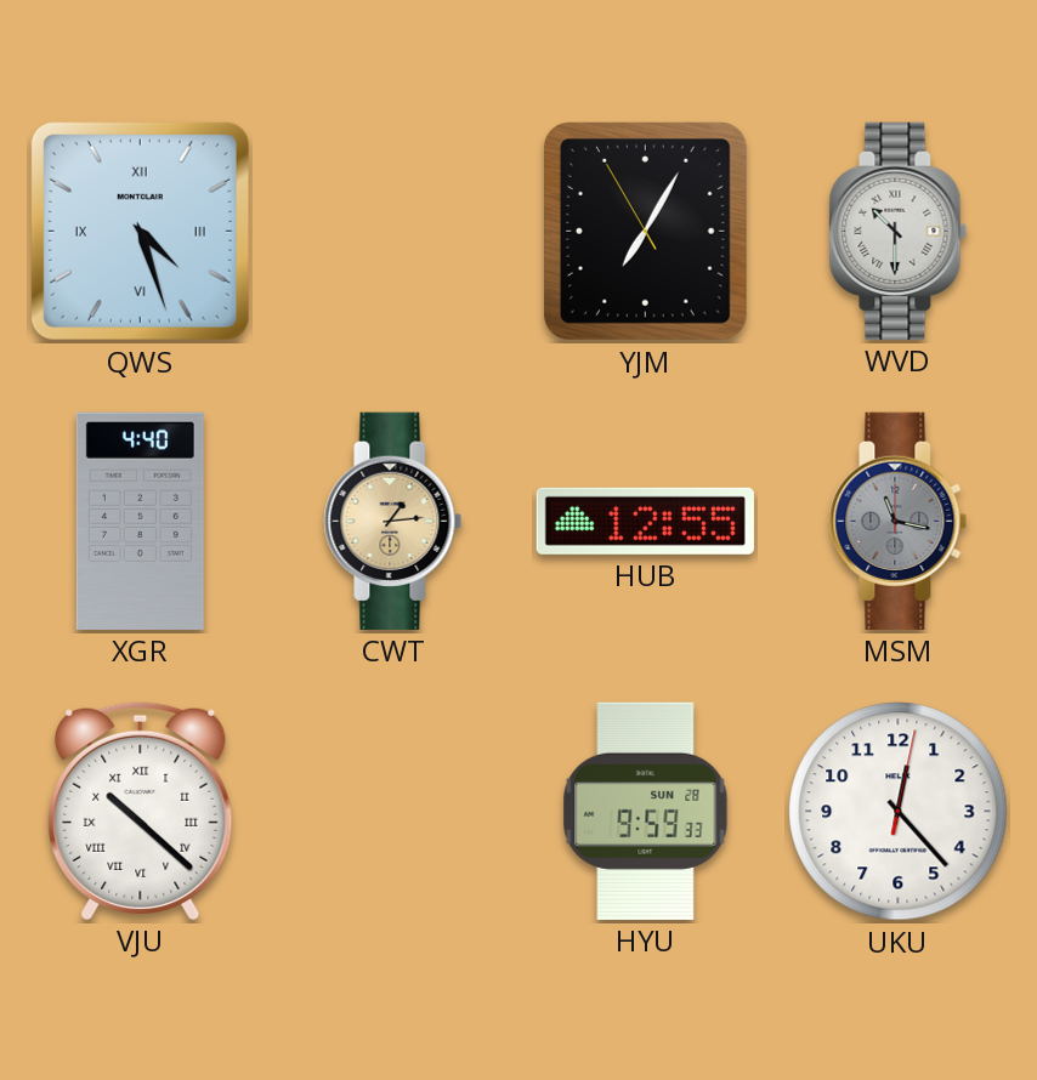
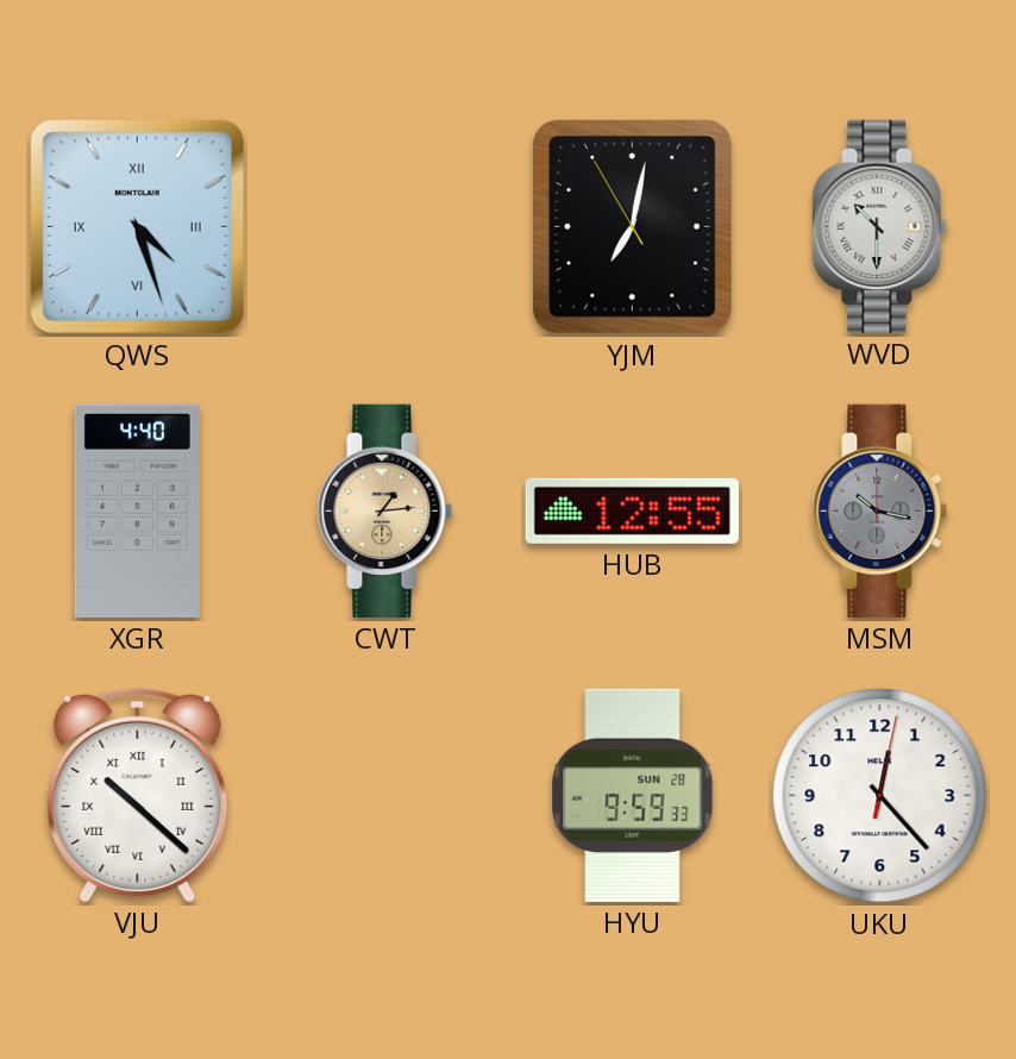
YJM: 7:04 -> 7:01
MSM: 11:17 -> 10:17
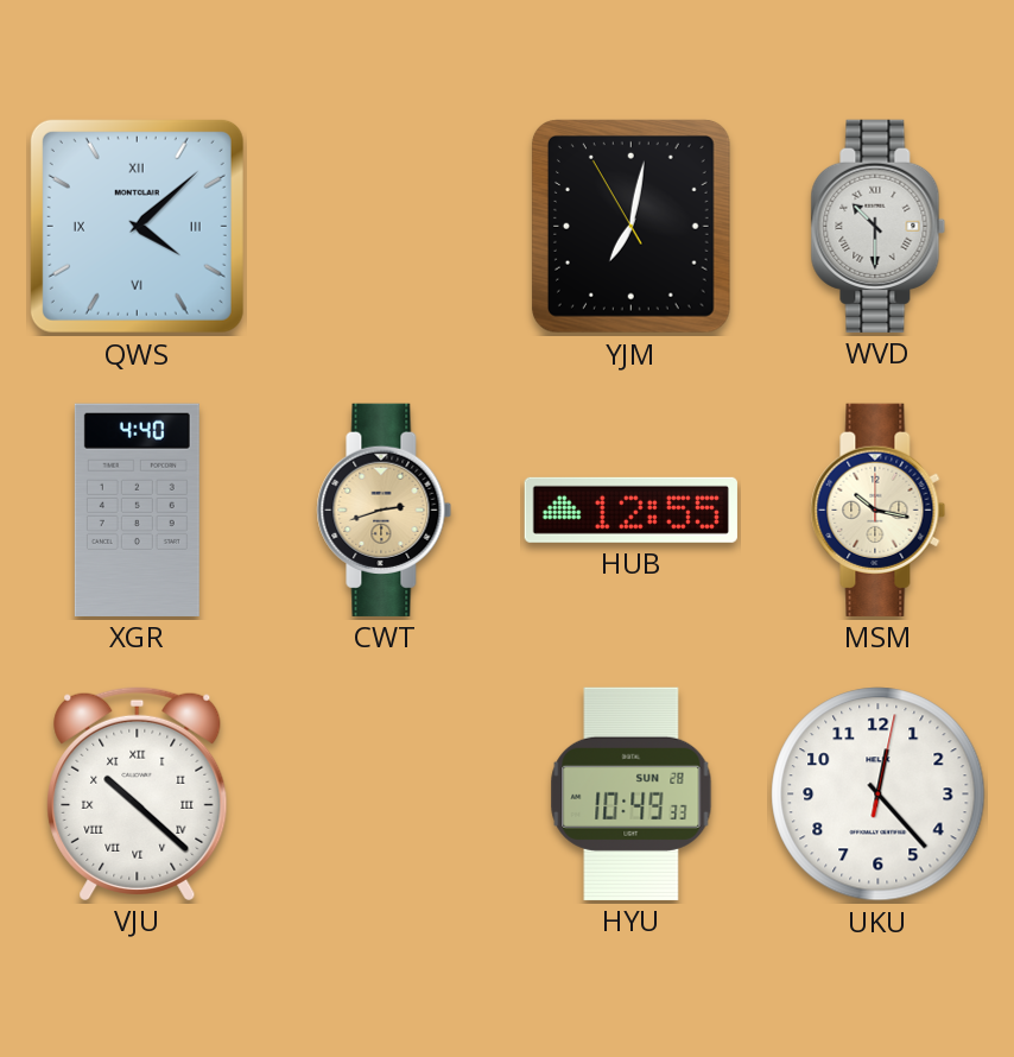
QWS: 4:27 -> 4:08
CWT: 1:14 -> 2:42
MSM dial: grey -> cream
HYU: 9:59 -> 10:49
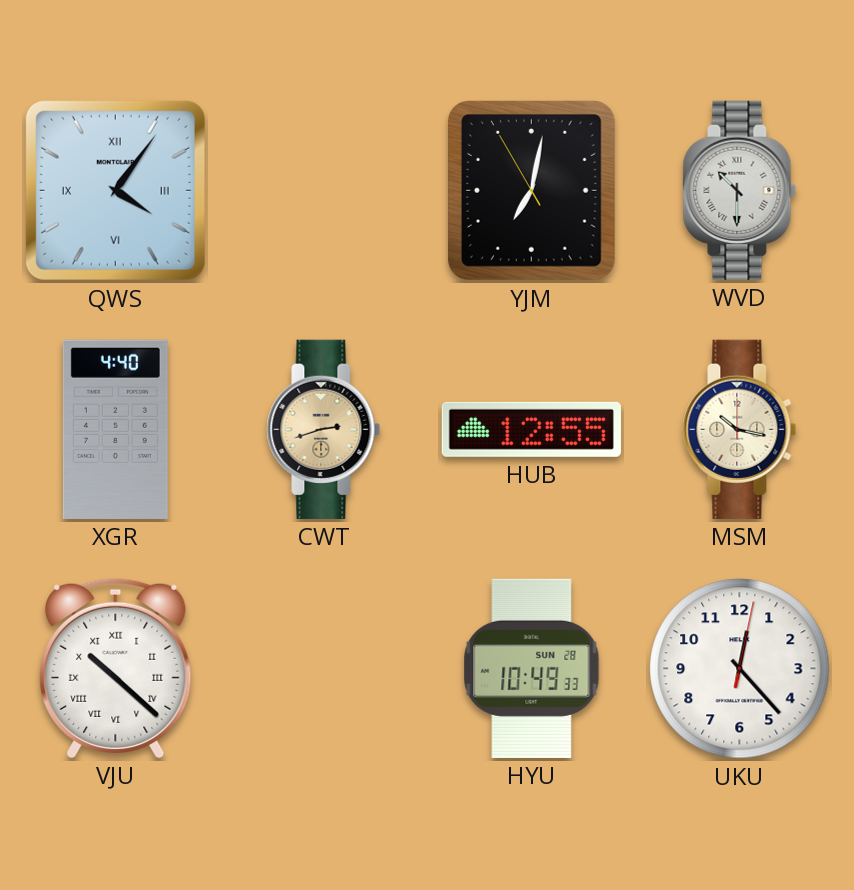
QWS: 4:08 -> 4:06
